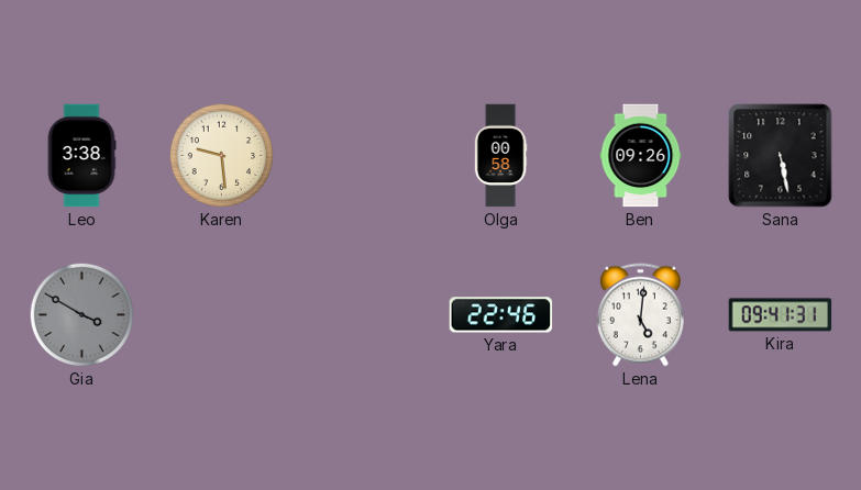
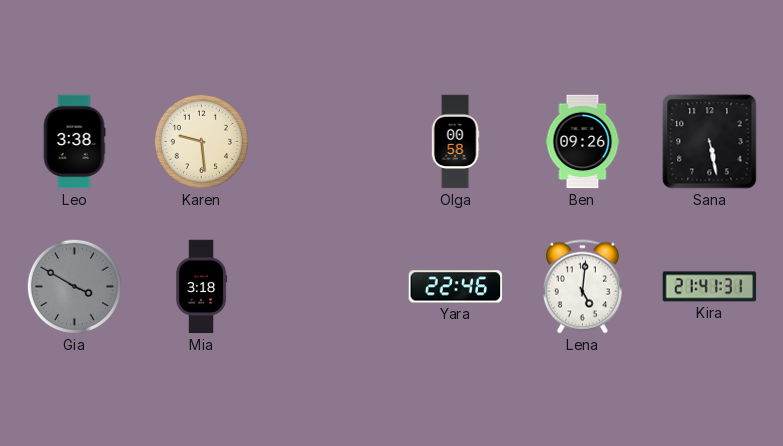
Mia: none -> 3:18
Kira: 09:41 -> 21:41
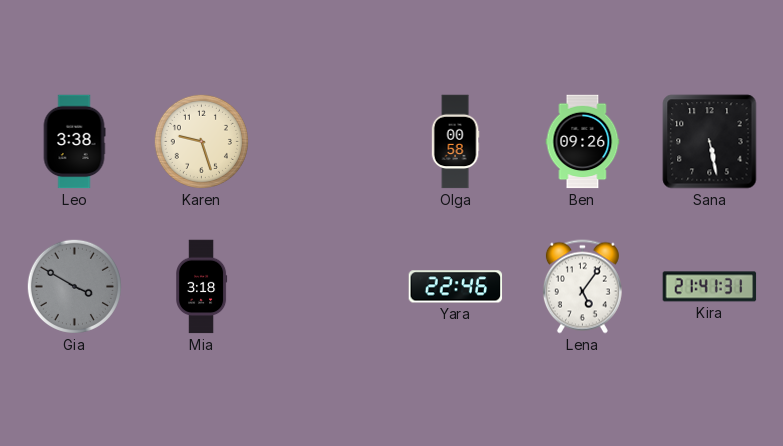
Karen: 9:29 -> 9:27
Lena: 5:01 -> 5:06
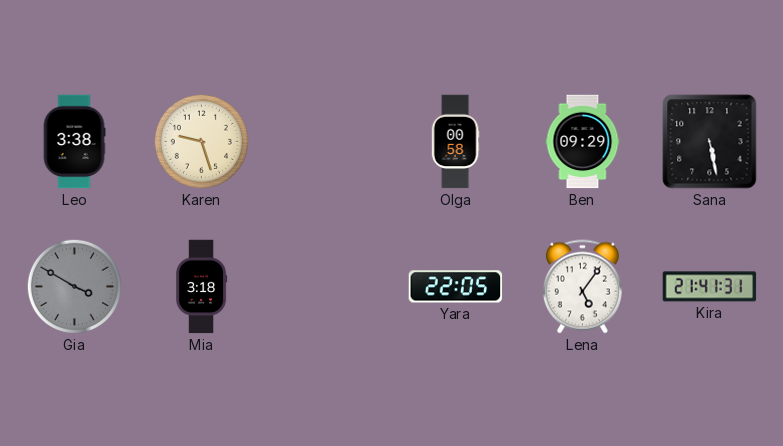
Ben: 09:26 -> 09:29
Yara: 22:46 -> 22:05
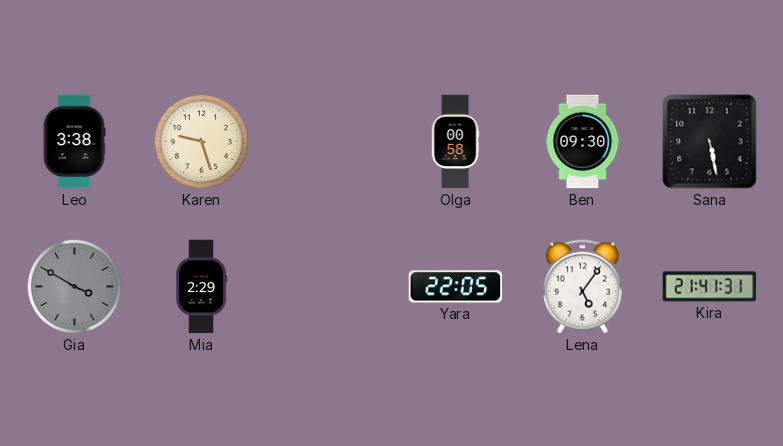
Ben: 09:29 -> 09:30
Mia: 3:18 -> 2:29
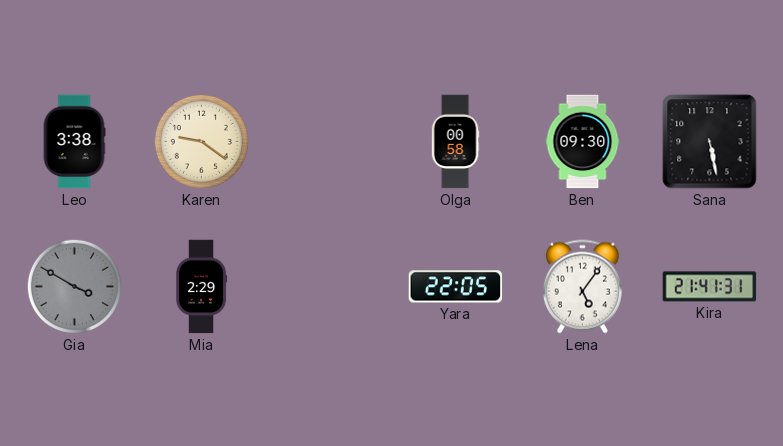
Karen: 9:27 -> 9:21
